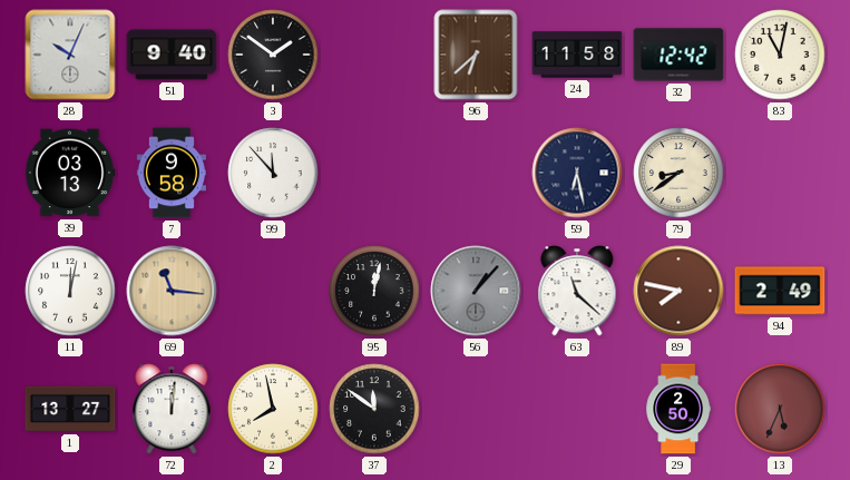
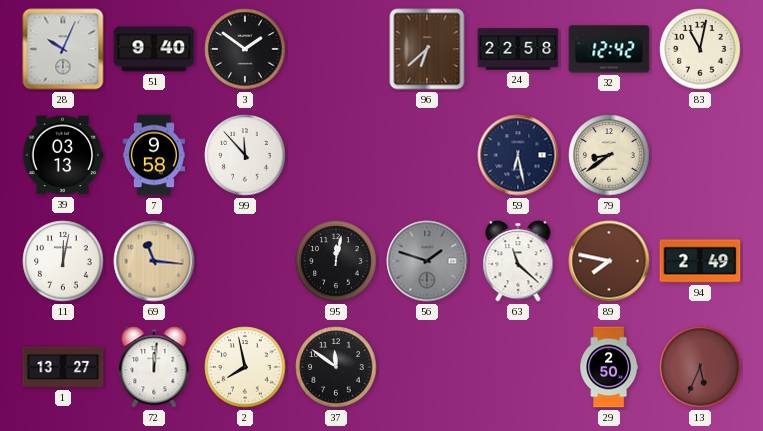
24: 11:58 -> 22:58
56: 1:07 -> 1:48
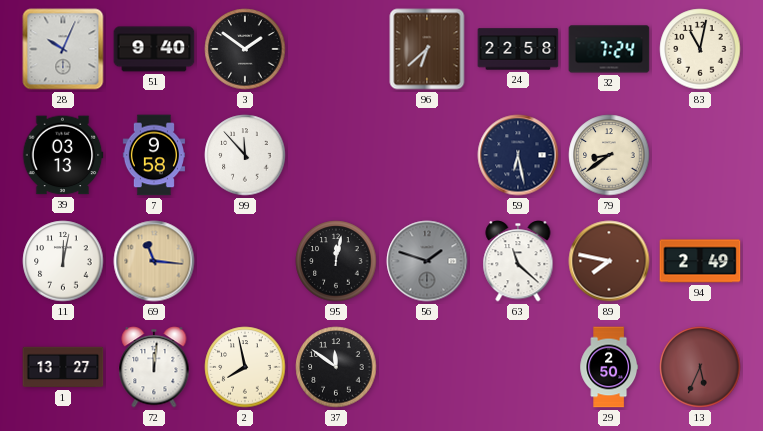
32: 12:42 -> 7:24
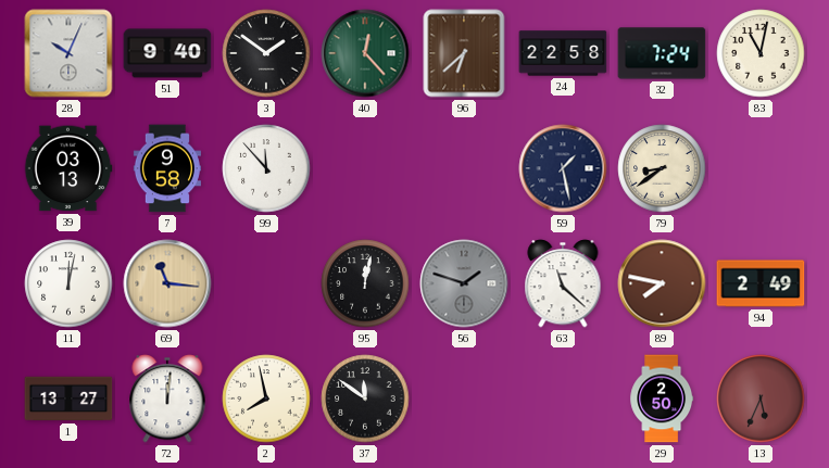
40: none -> 12:23
59: 6:28 -> 1:28
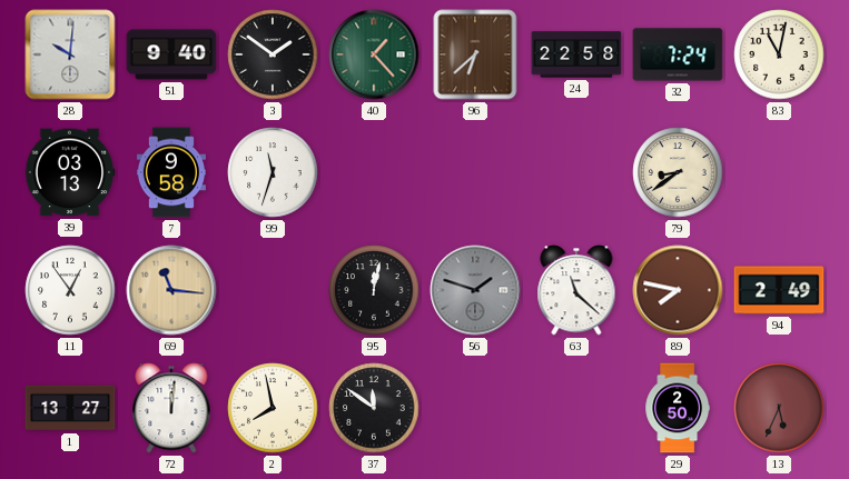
28: 10:04 -> 10:01
40: 12:23 -> 1:23
99: 11:53 -> 11:33
59: 1:28 -> none
11: 12:02 -> 12:54
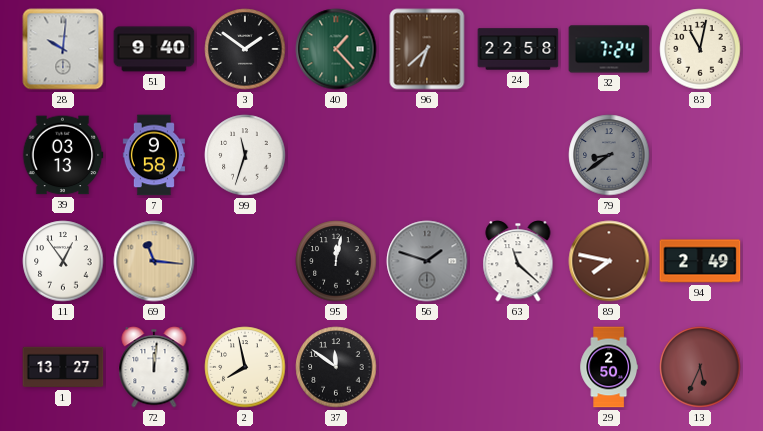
79 dial: cream -> grey
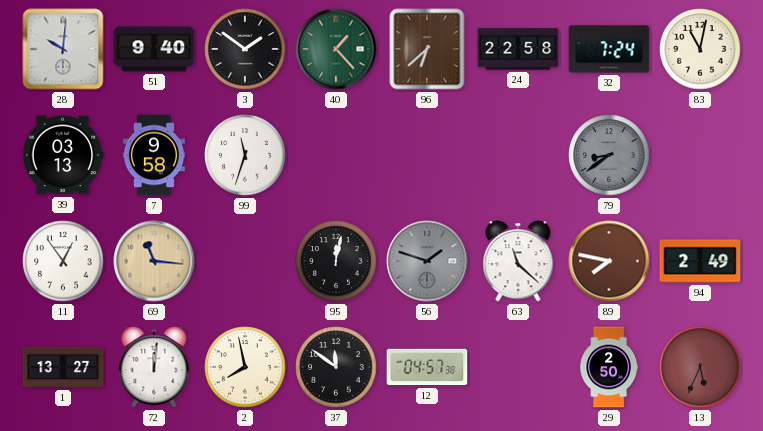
12: none -> 04:57
